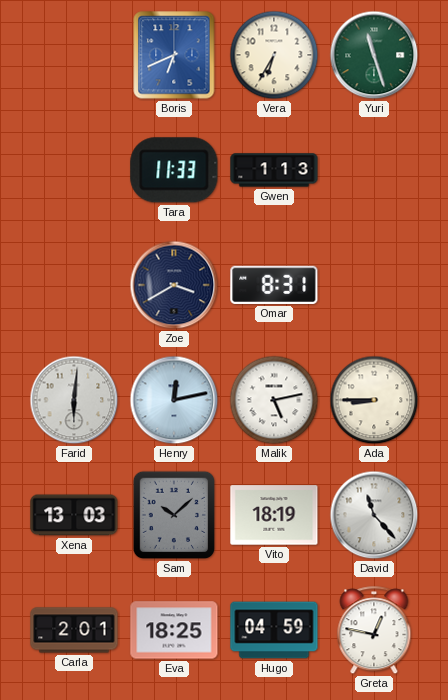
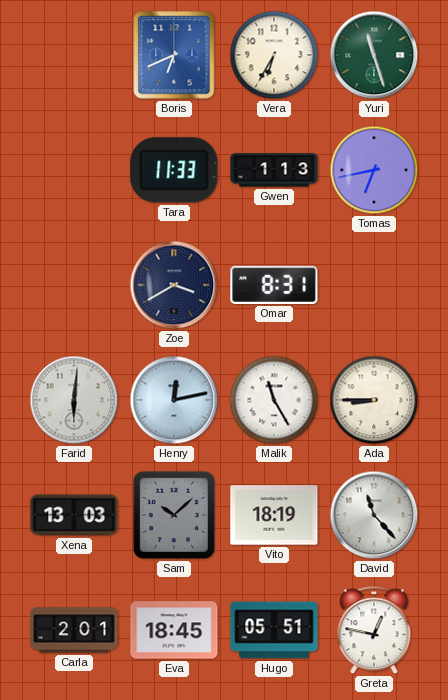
Tomas: none -> 6:43
Malik: 5:13 -> 11:25
Eva: 18:25 -> 18:45
Hugo: 04:59 -> 05:51
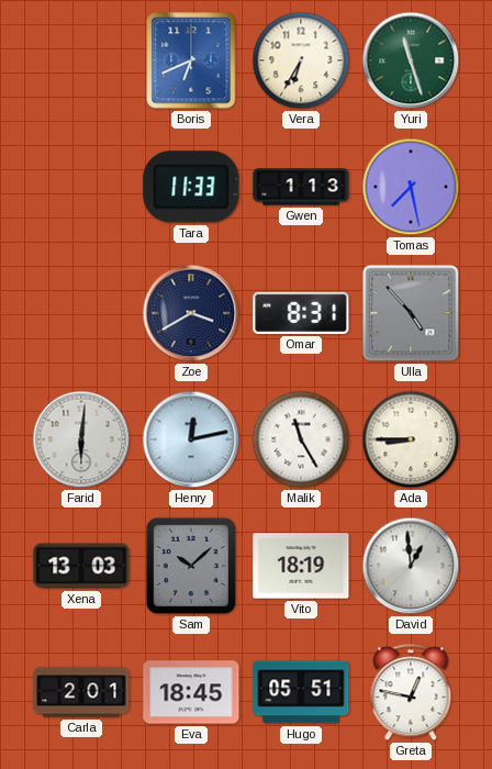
Tomas: 6:43 -> 7:28
Ulla: none -> 4:53
David: 11:23 -> 12:59
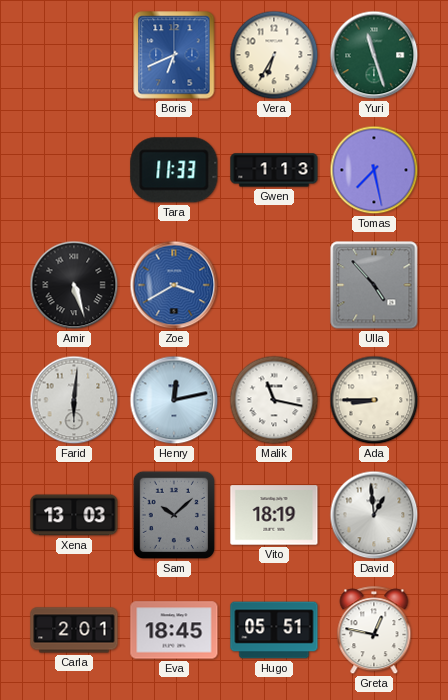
Amir: none -> 5:27
Zoe dial: navy -> blue
Omar: 8:31 -> none
Malik: 11:25 -> 11:17
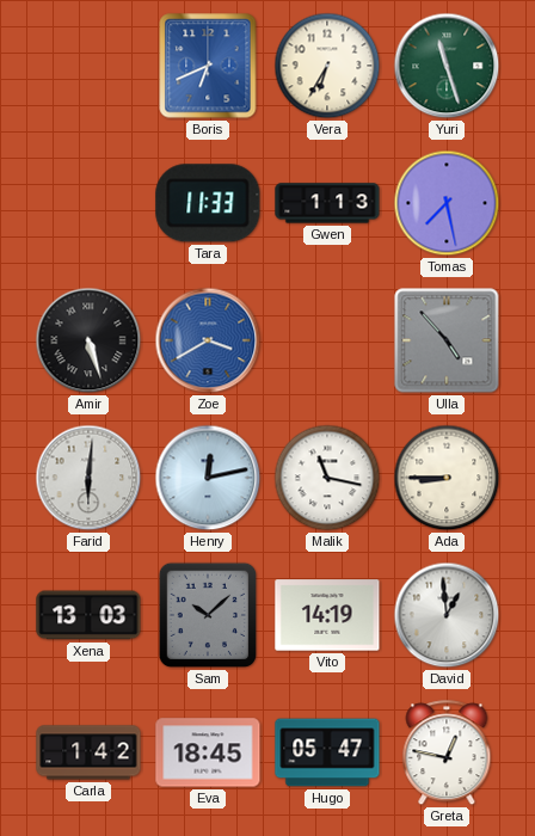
Vito: 18:19 -> 14:19
Carla: 2:01 -> 1:42
Hugo: 05:51 -> 05:47
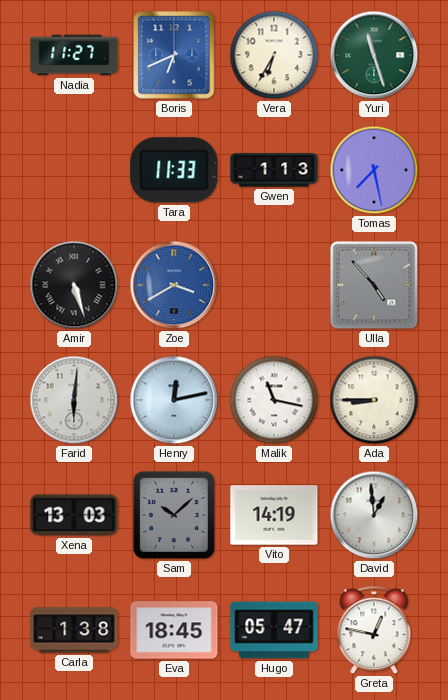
Nadia: none -> 11:27
Carla: 1:42 -> 1:38
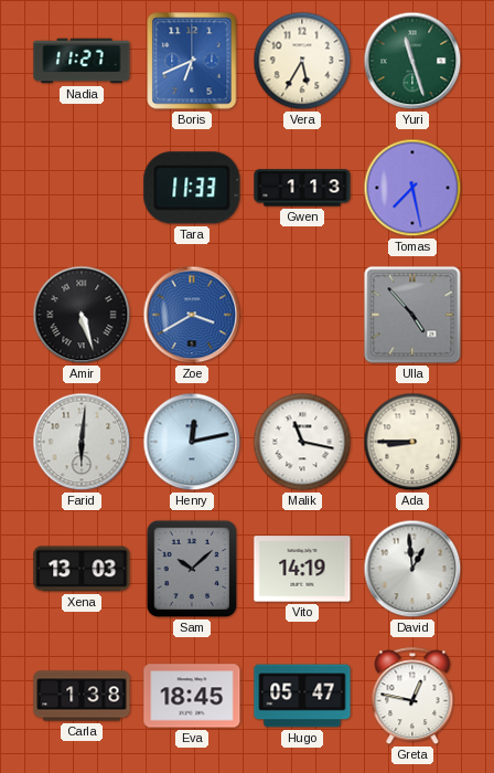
Vera: 6:35 -> 5:35
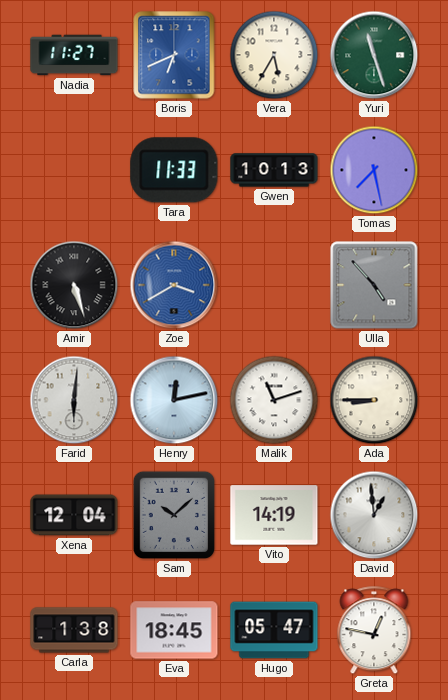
Gwen: 1:13 -> 10:13
Malik: 11:17 -> 11:12
Xena: 13:03 -> 12:04
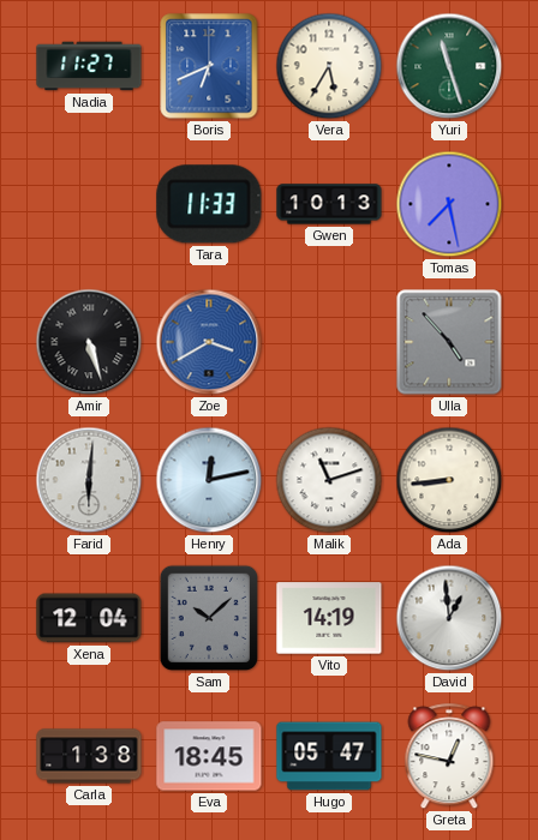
Ada: 8:45 -> 8:44
